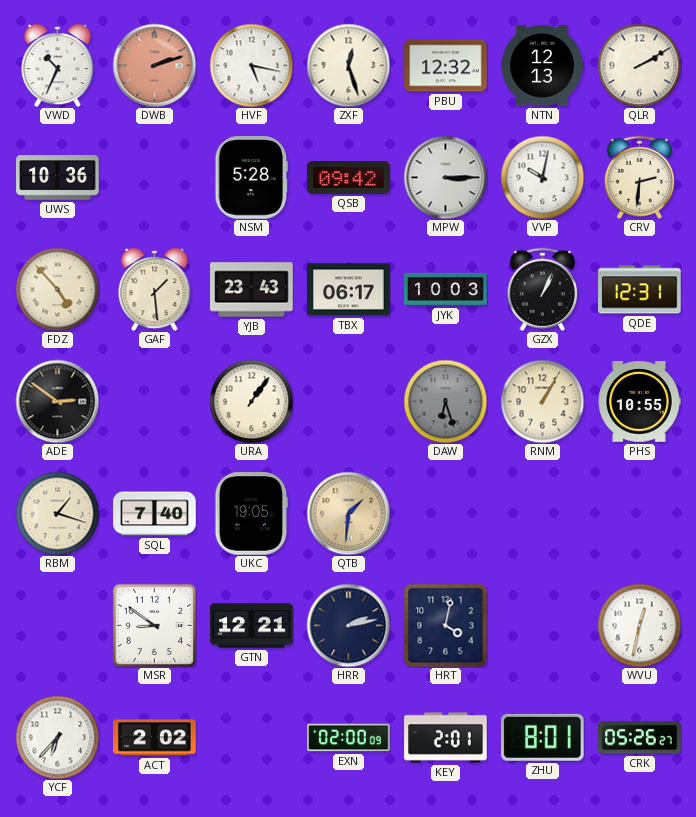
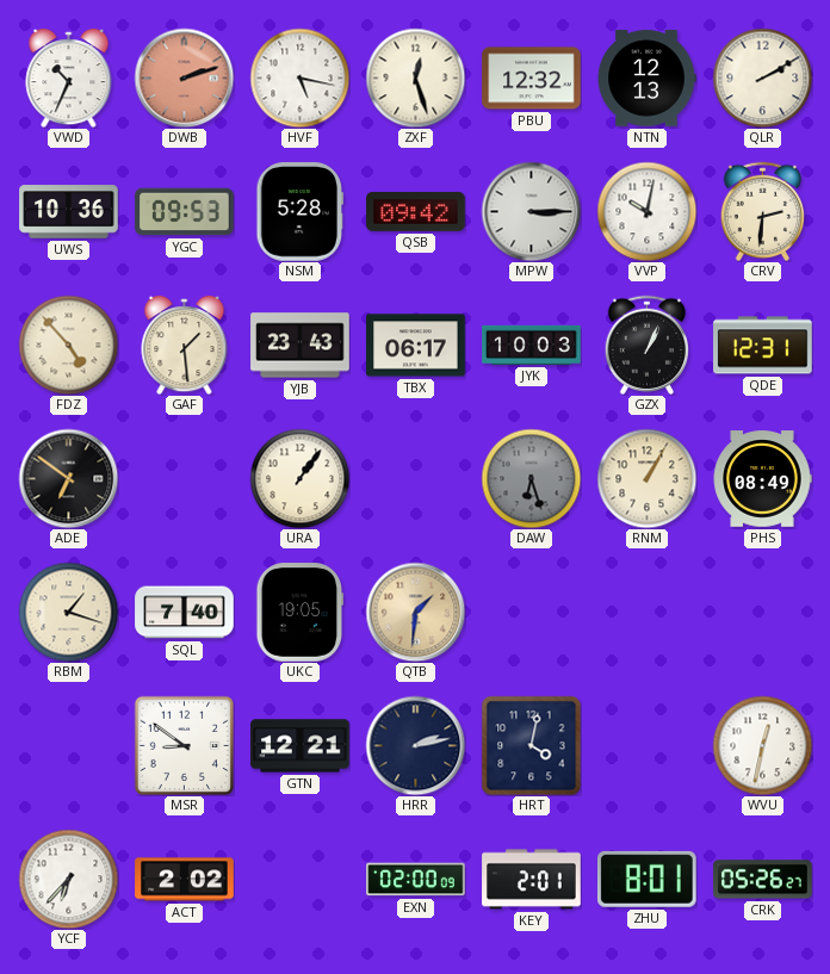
YGC: none -> 09:53
ADE: 2:51 -> 6:51
PHS: 10:55 -> 08:49
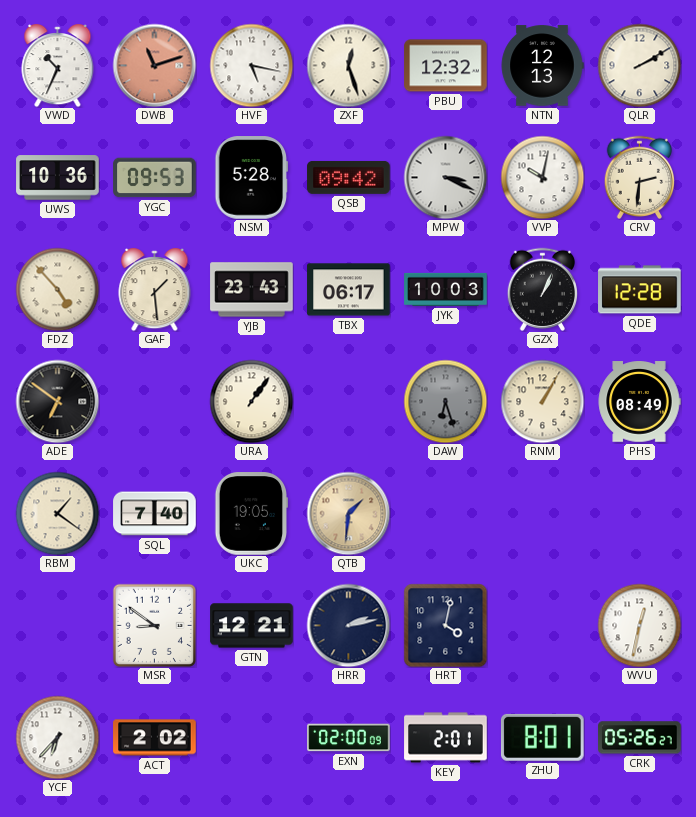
DWB: 2:12 -> 11:12
MPW: 3:15 -> 3:19
QDE: 12:31 -> 12:28
RBM: 1:18 -> 1:21
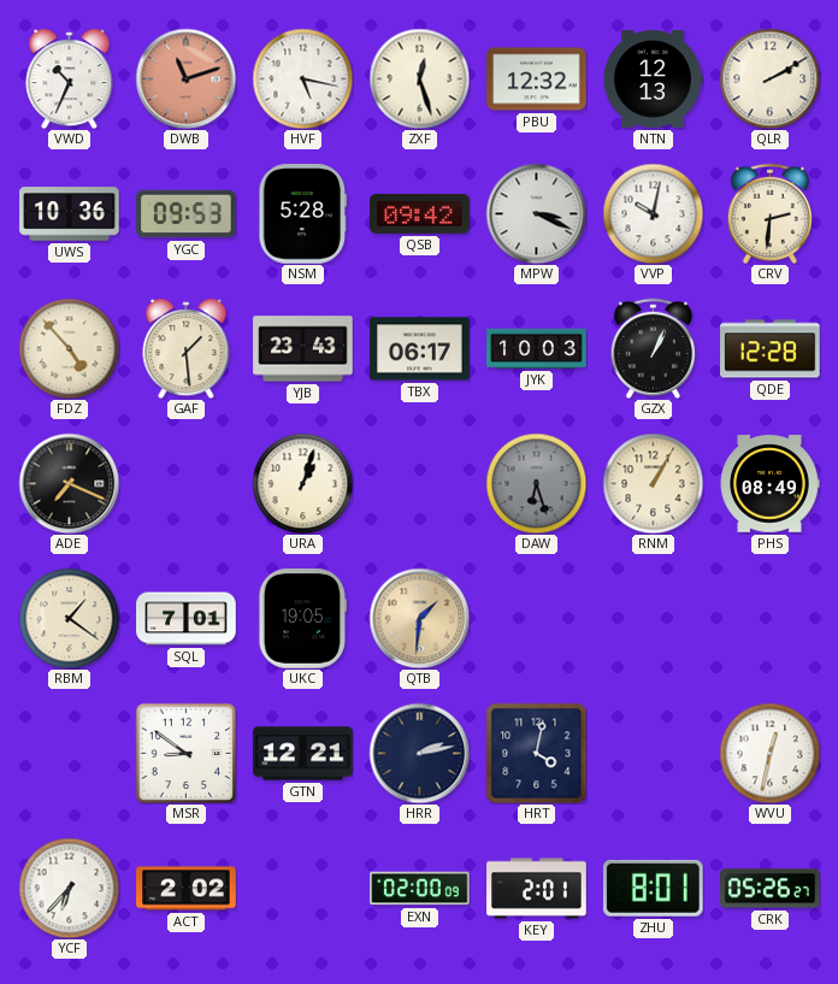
ADE: 6:51 -> 7:19
URA: 1:06 -> 1:03
SQL: 7:40 -> 7:01
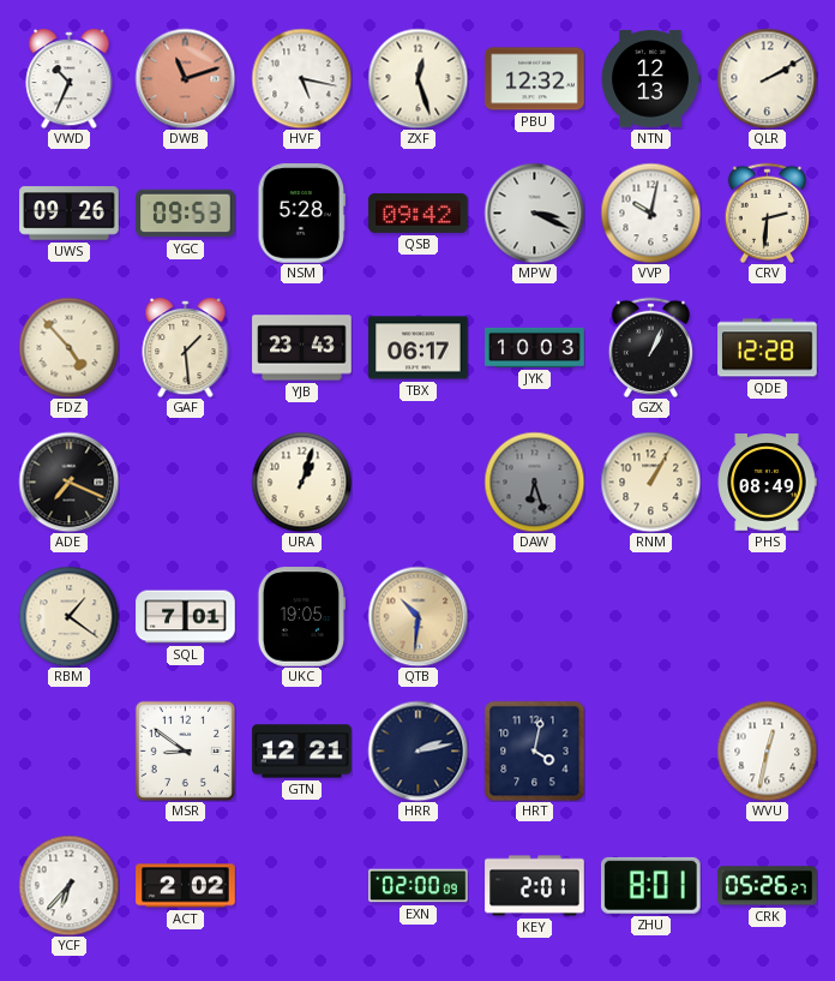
UWS: 10:36 -> 09:26
QTB: 1:31 -> 10:31
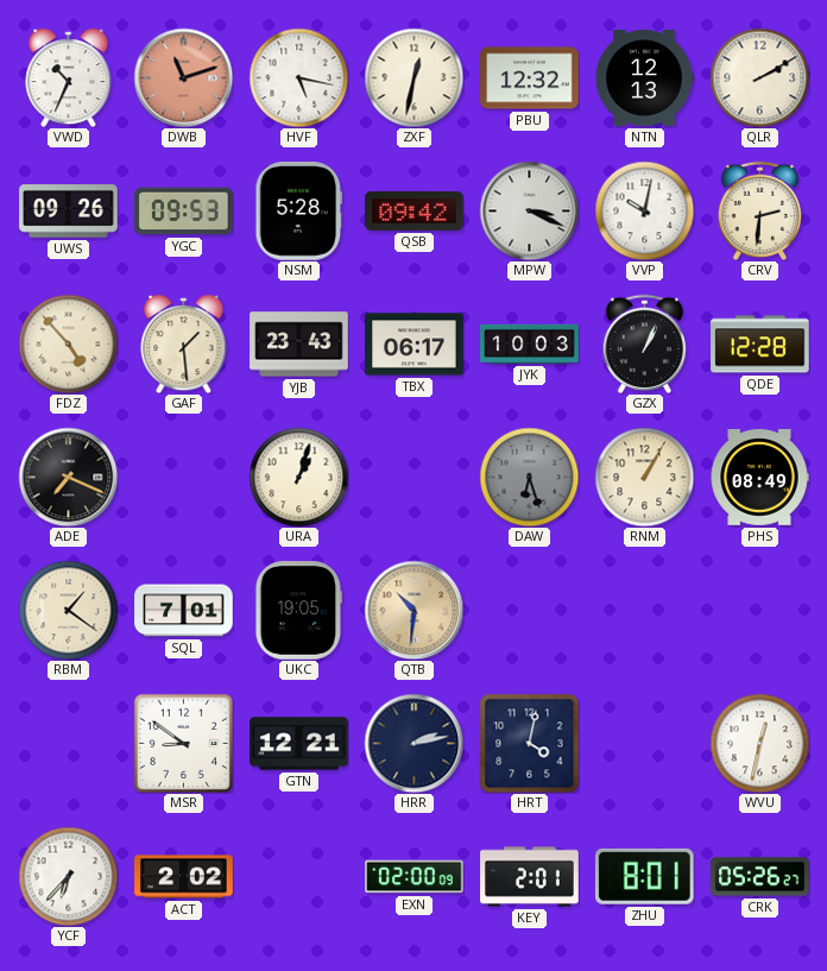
ZXF: 12:27 -> 12:32
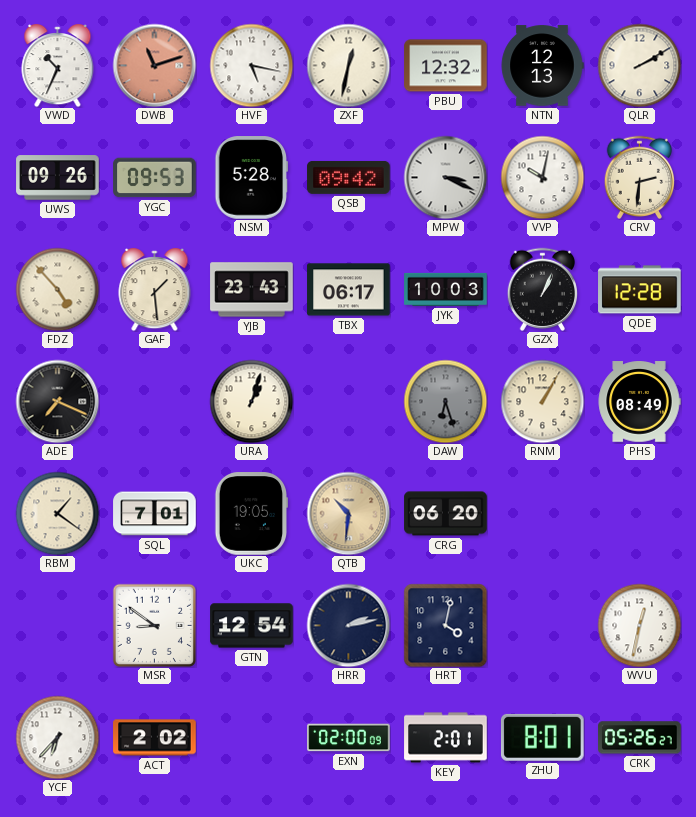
CRG: none -> 06:20
GTN: 12:21 -> 12:54
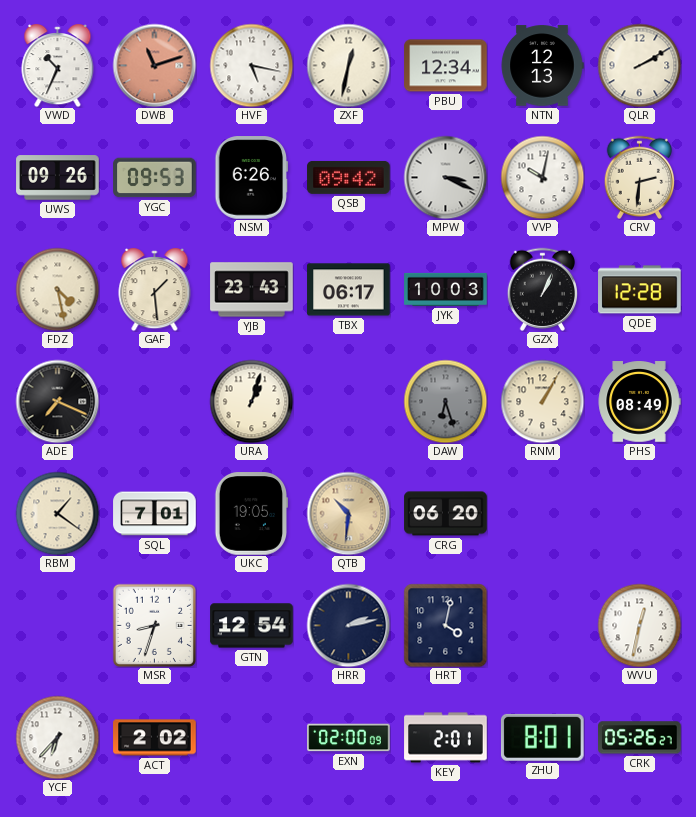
PBU: 12:32 -> 12:34
NSM: 5:28 -> 6:26
FDZ: 4:53 -> 4:28
MSR: 8:51 -> 8:33
